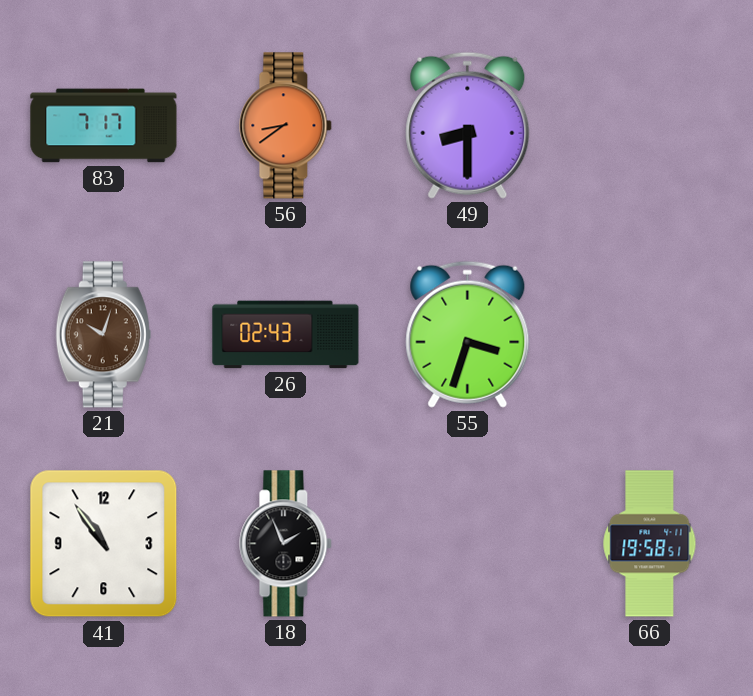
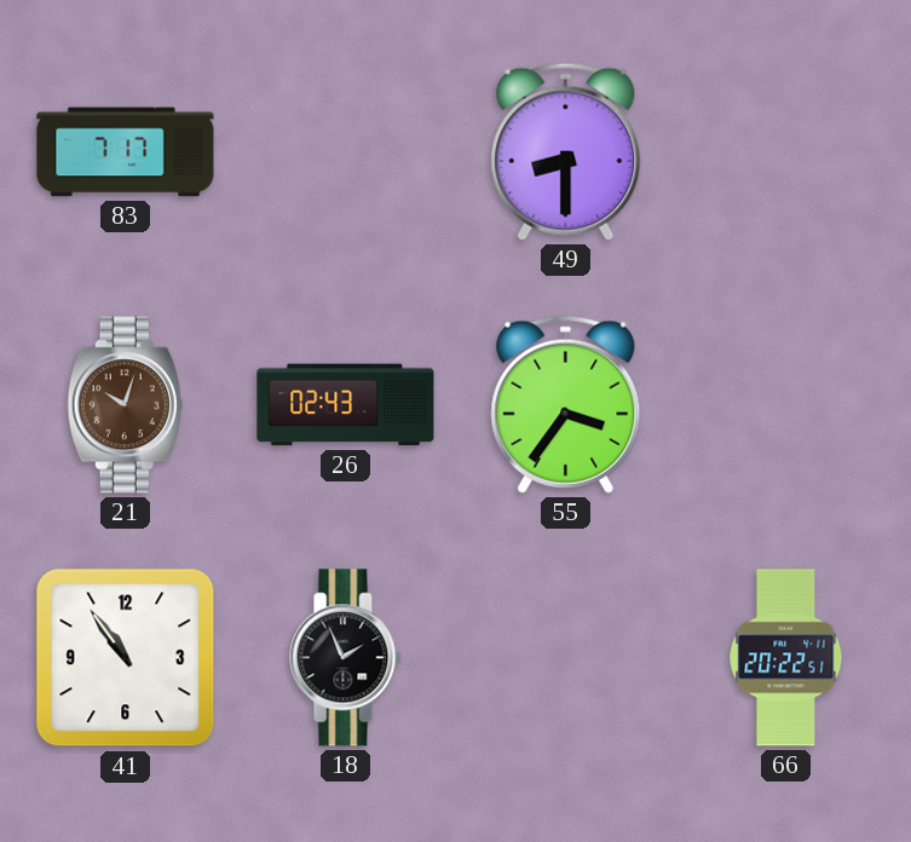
56: 8:39 -> none
55: 3:33 -> 3:36
66: 19:58 -> 20:22
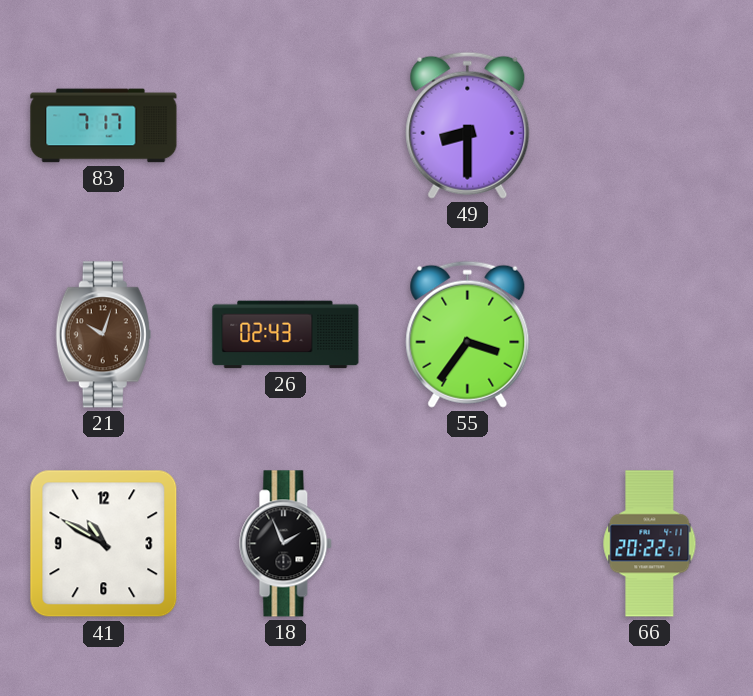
41: 10:54 -> 10:50
